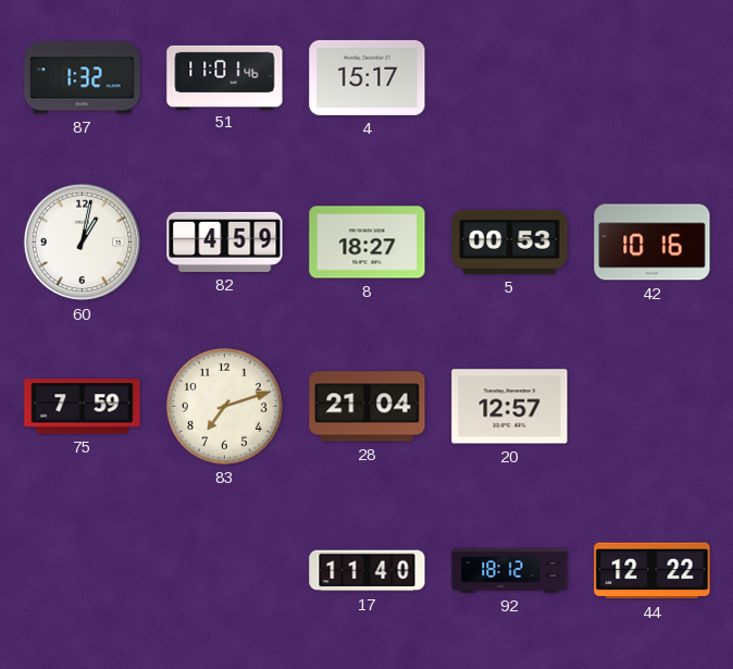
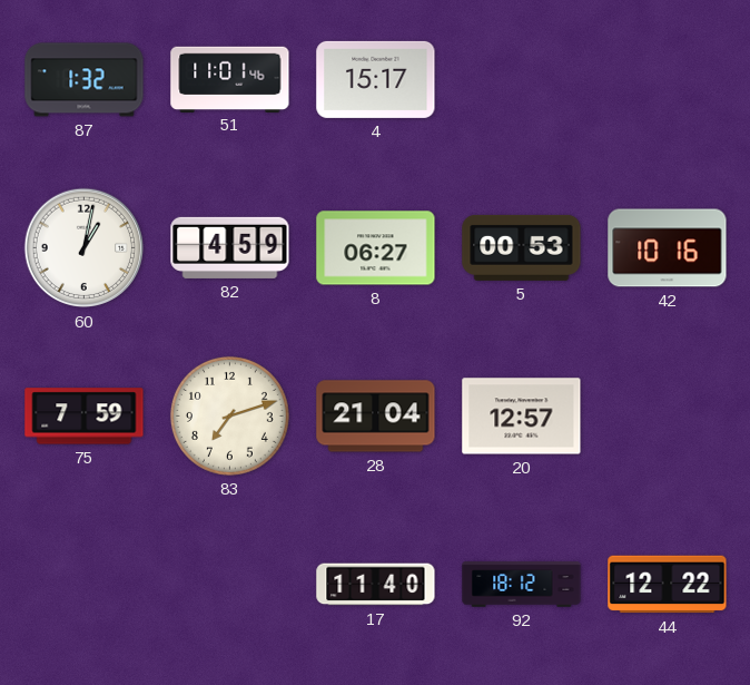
8: 18:27 -> 06:27
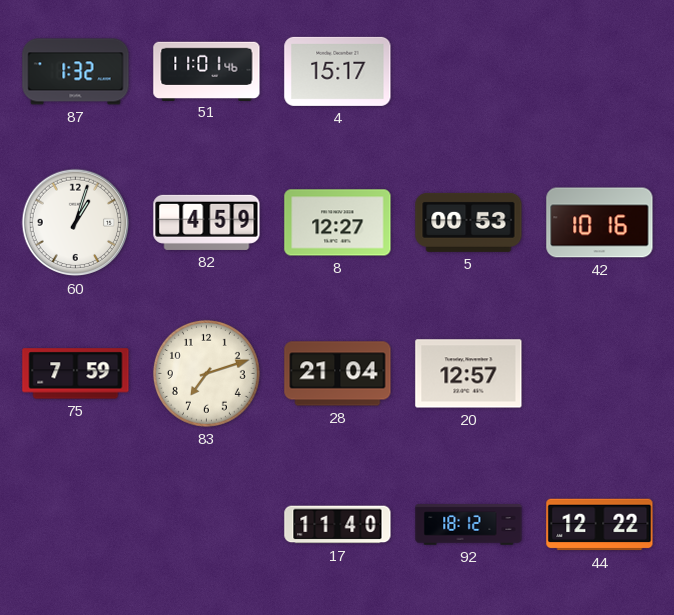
60: 1:02 -> 1:03
8: 06:27 -> 12:27
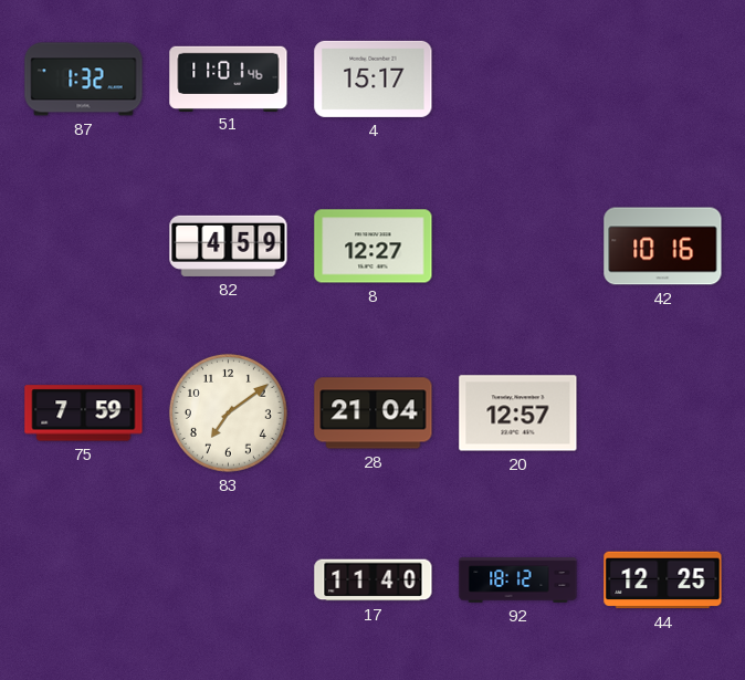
60: 1:03 -> none
5: 00:53 -> none
83: 7:12 -> 7:09
44: 12:22 -> 12:25
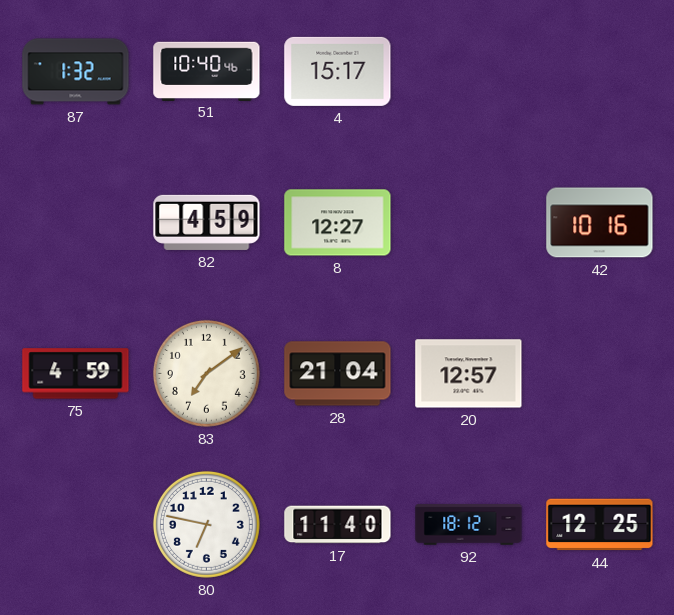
51: 11:01 -> 10:40
75: 7:59 -> 4:59
80: none -> 6:47
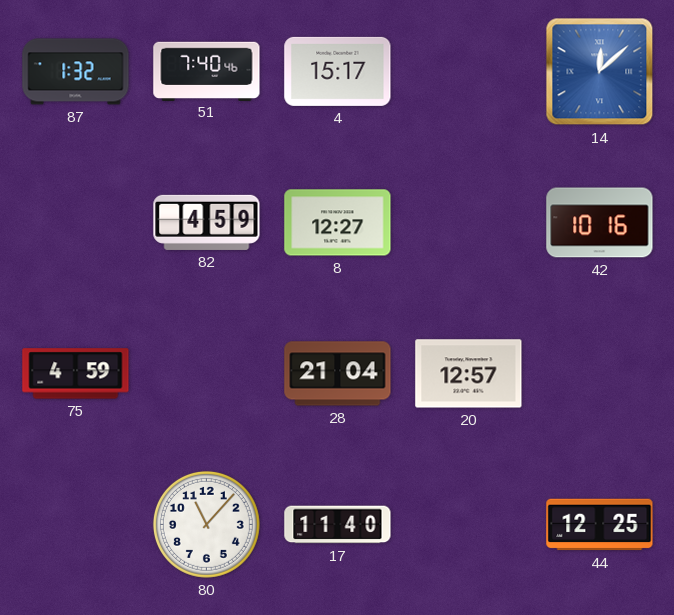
51: 10:40 -> 7:40
14: none -> 12:08
83: 7:09 -> none
80: 6:47 -> 11:07
92: 18:12 -> none
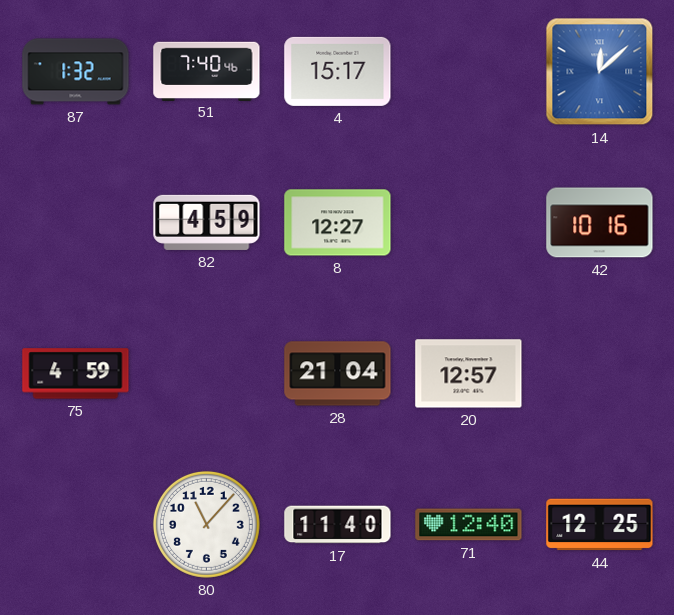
71: none -> 12:40
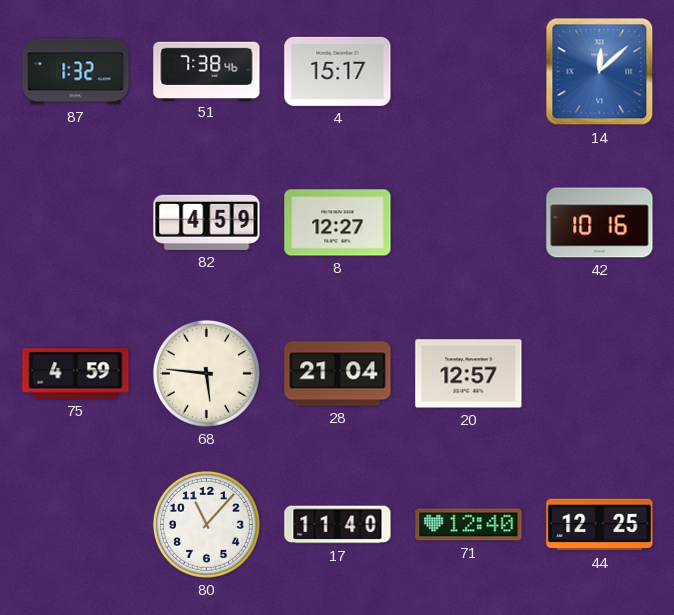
51: 7:40 -> 7:38
68: none -> 5:46
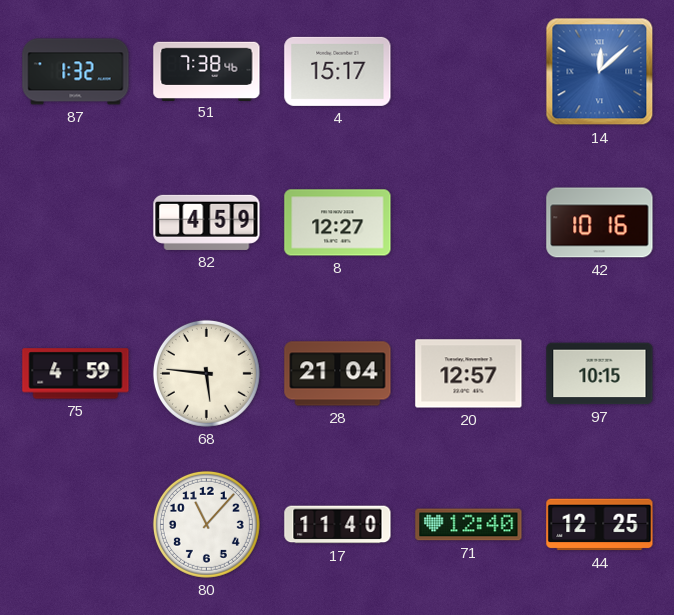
97: none -> 10:15
